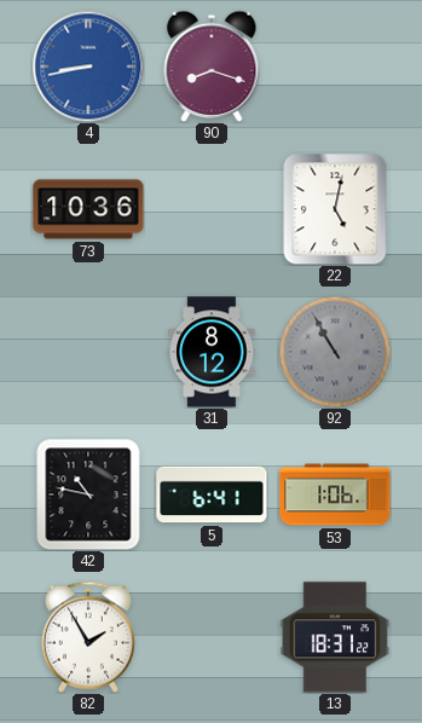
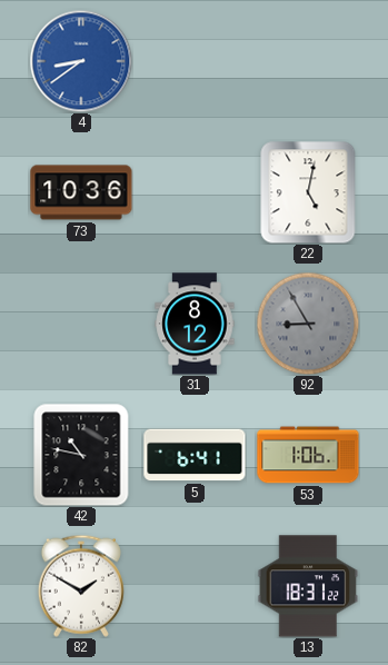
4: 8:43 -> 8:39
90: 8:18 -> none
92: 10:55 -> 8:55
82: 1:55 -> 1:50
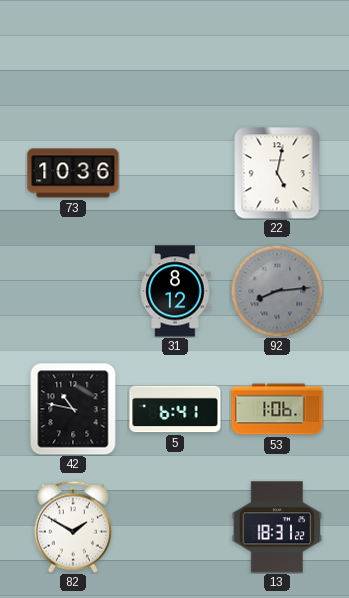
4: 8:39 -> none
92: 8:55 -> 8:14
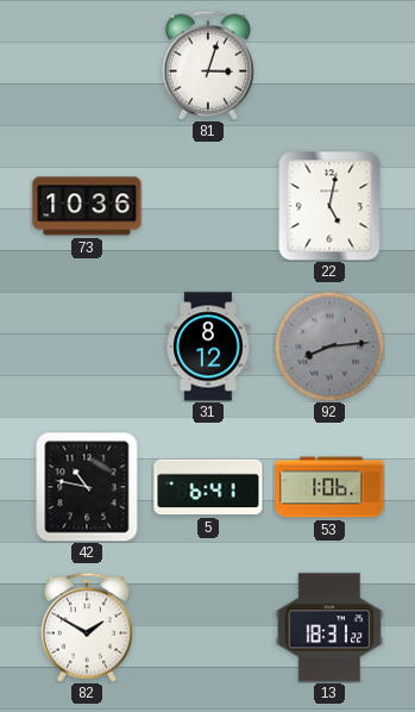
81: none -> 3:03
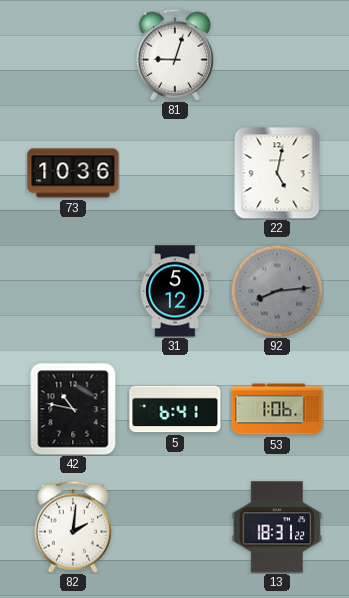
81: 3:03 -> 9:03
31: 8:12 -> 5:12
82: 1:50 -> 2:01
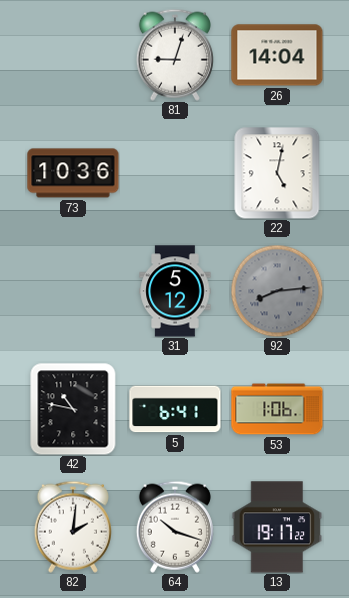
26: none -> 14:04
64: none -> 10:18
13: 18:31 -> 19:17
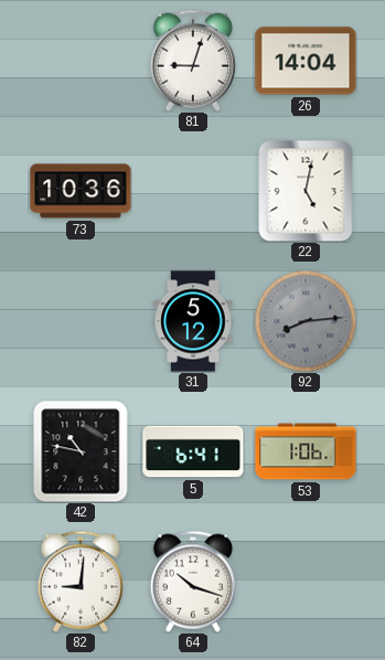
82: 2:01 -> 9:01
13: 19:17 -> none
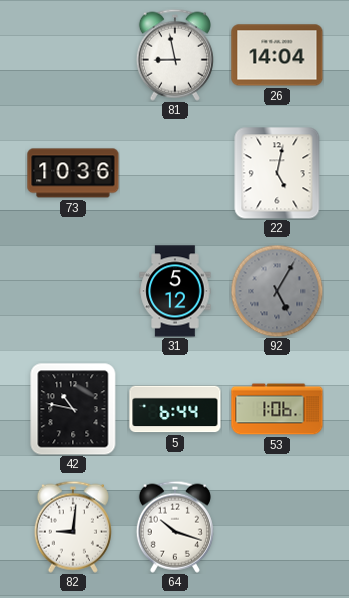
81: 9:03 -> 8:58
92: 8:14 -> 5:05
5: 6:41 -> 6:44
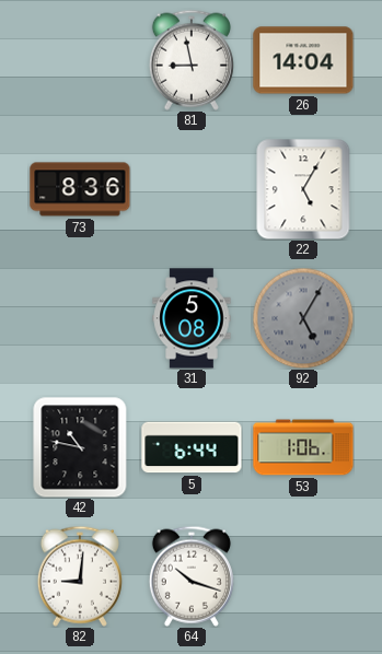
73: 10:36 -> 8:36
22: 5:02 -> 5:05
31: 5:12 -> 5:08
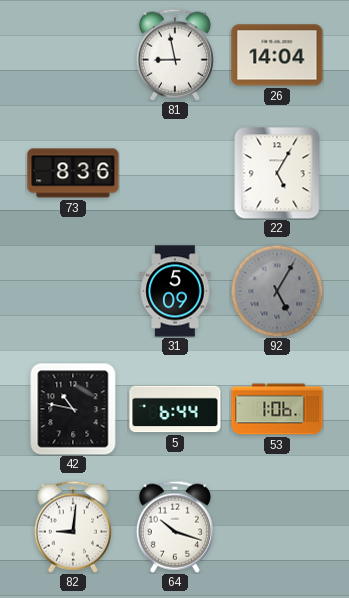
31: 5:08 -> 5:09
